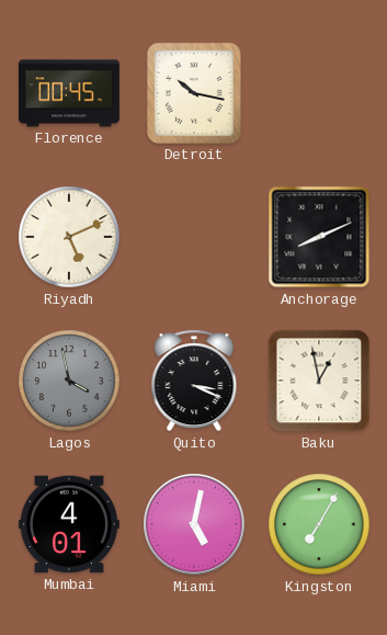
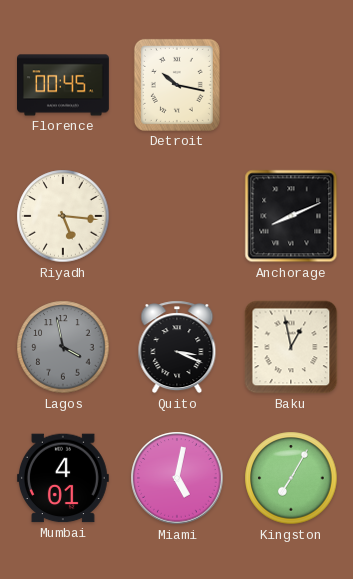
Riyadh: 5:11 -> 5:16
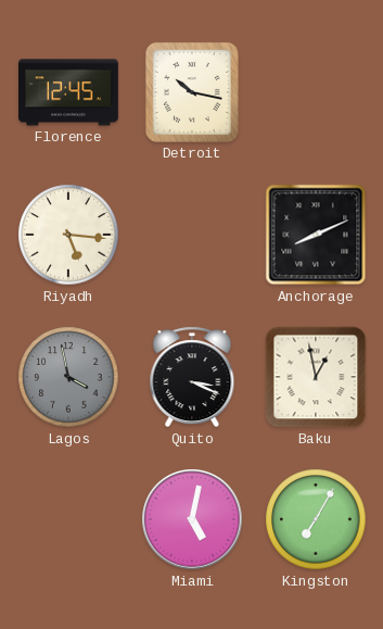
Florence: 00:45 -> 12:45
Mumbai: 4:01 -> none
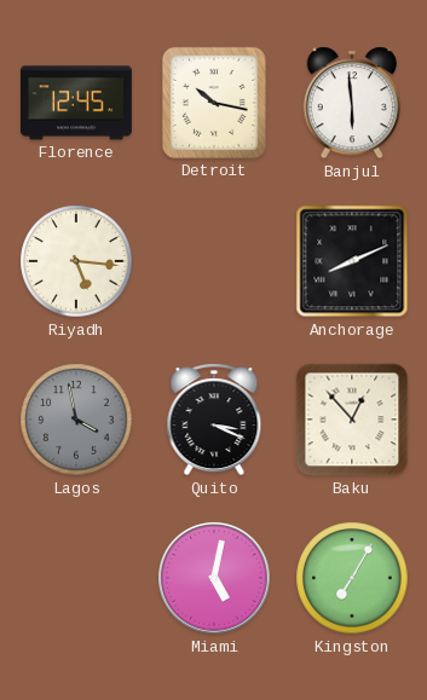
Banjul: none -> 5:59
Baku: 12:58 -> 12:53
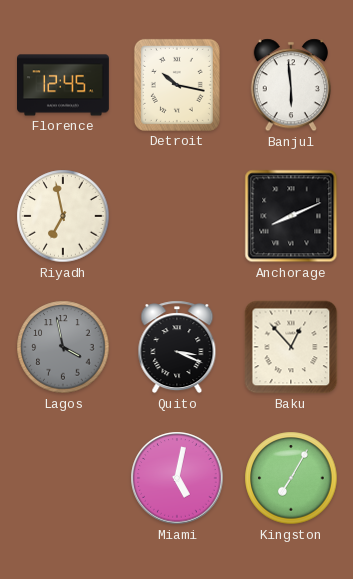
Riyadh: 5:16 -> 6:58
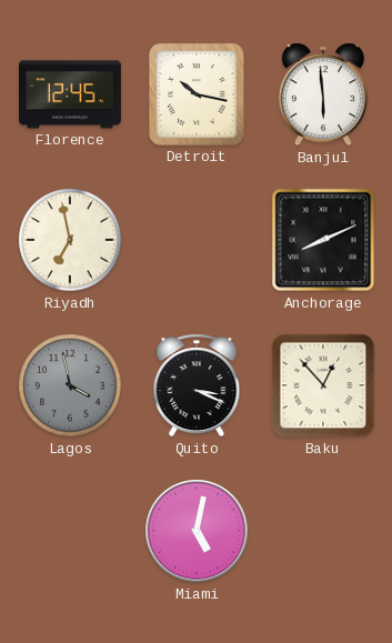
Kingston: 7:05 -> none
